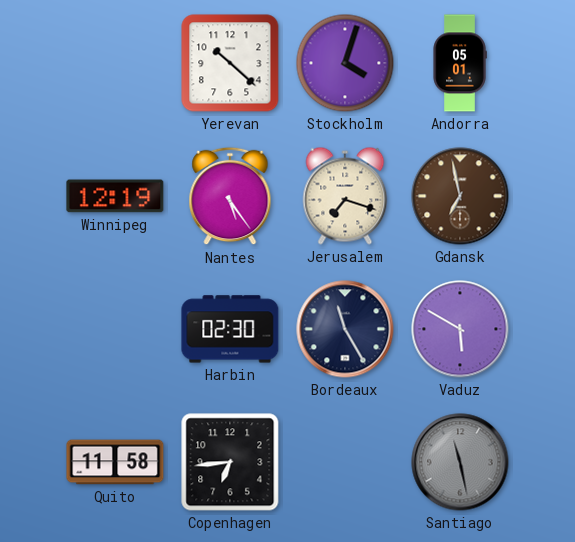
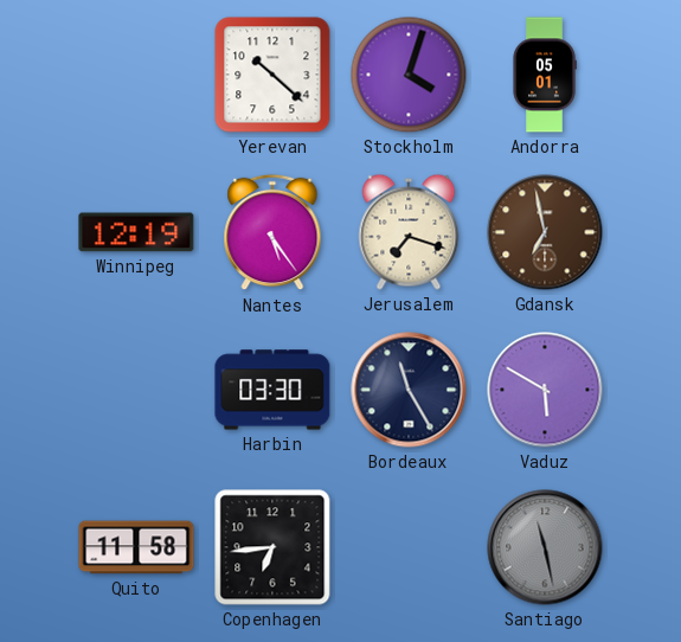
Harbin: 02:30 -> 03:30
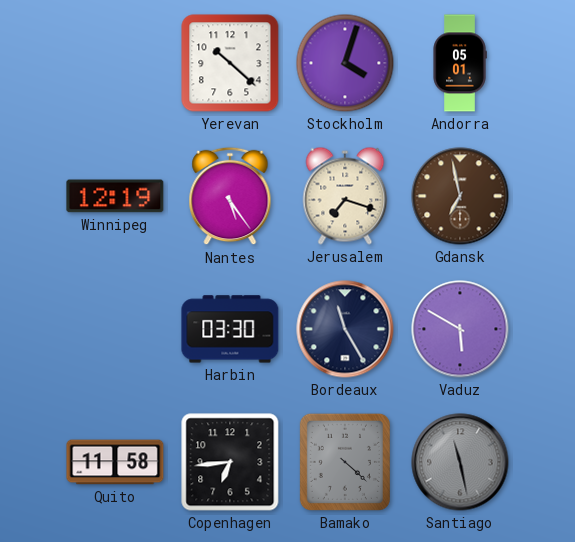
Bamako: none -> 4:22
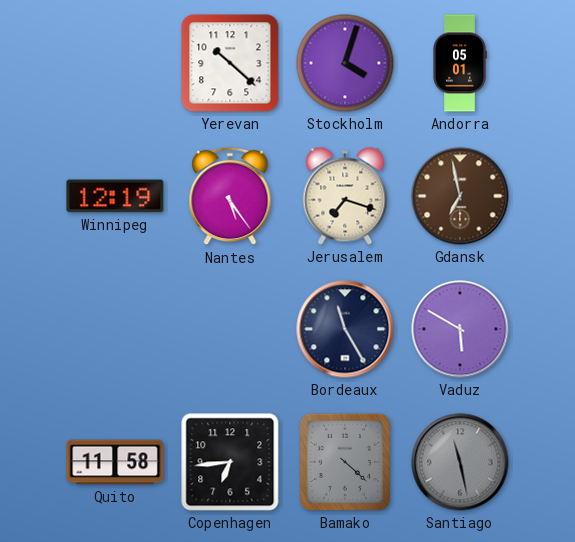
Harbin: 03:30 -> none
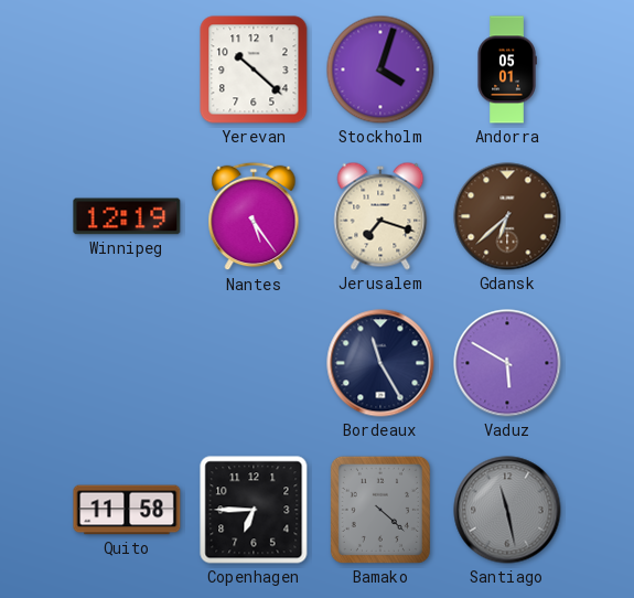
Gdansk: 6:58 -> 6:38
Copenhagen: 6:44 -> 6:45
